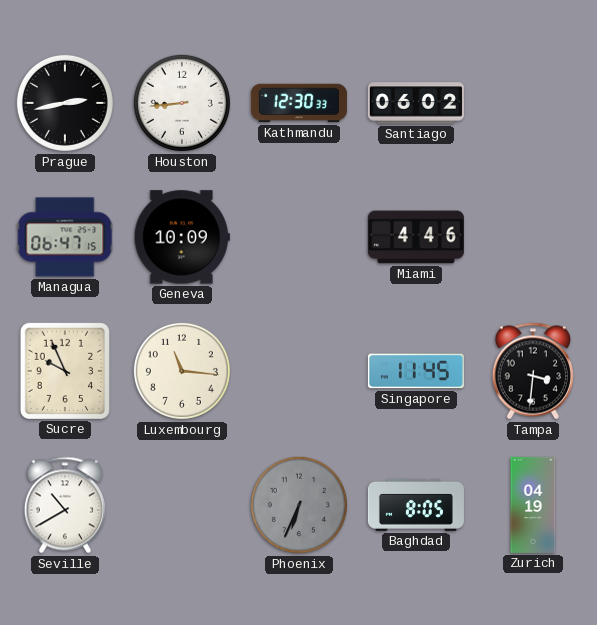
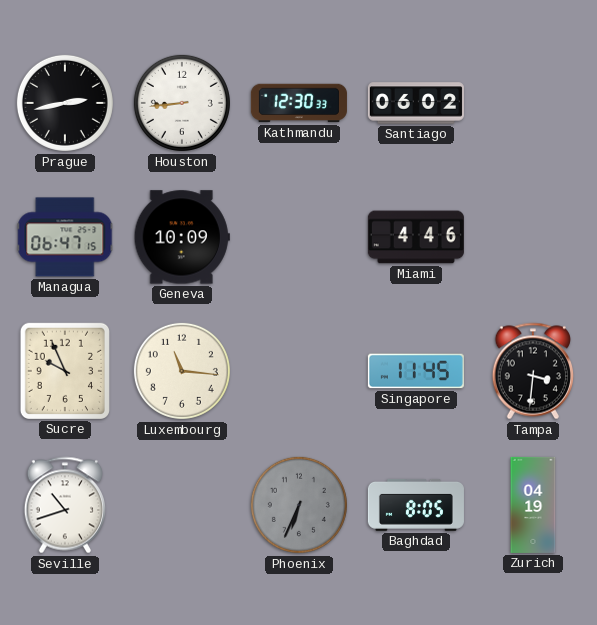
Seville: 10:40 -> 10:42
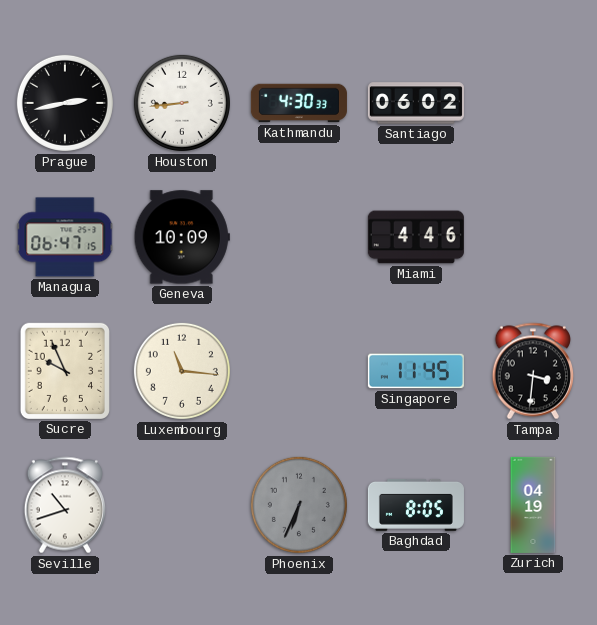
Kathmandu: 12:30 -> 4:30
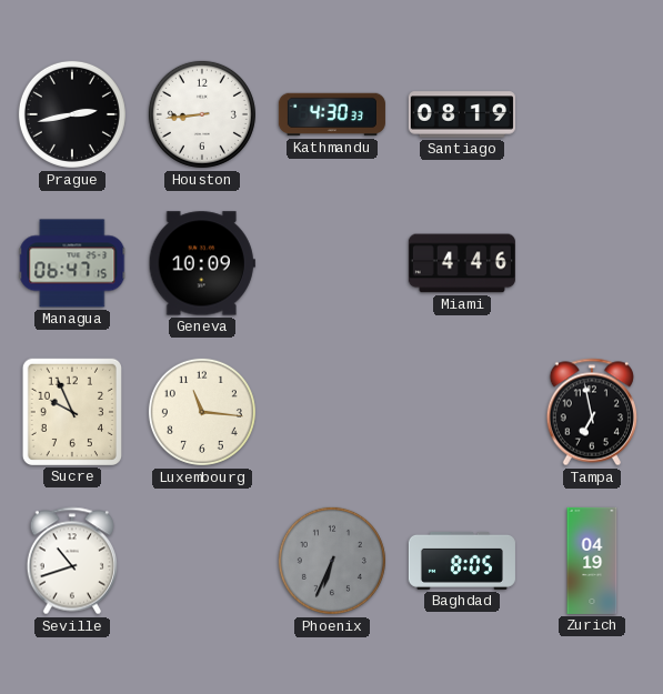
Santiago: 06:02 -> 08:19
Singapore: 11:45 -> none
Tampa: 3:31 -> 6:58
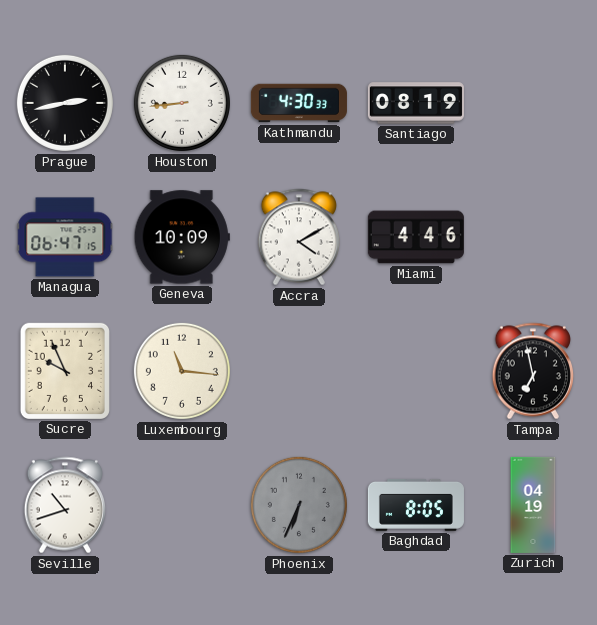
Accra: none -> 4:10
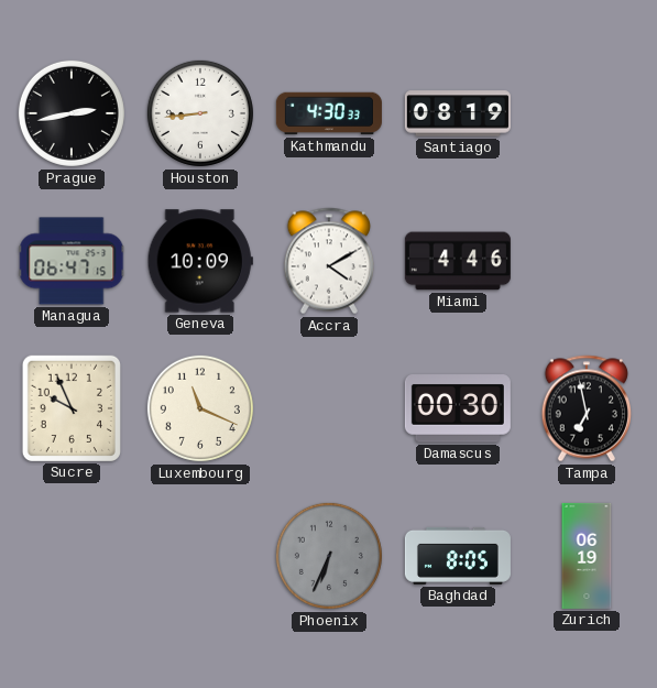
Luxembourg: 11:16 -> 11:19
Damascus: none -> 00:30
Seville: 10:42 -> none
Zurich: 04:19 -> 06:19
